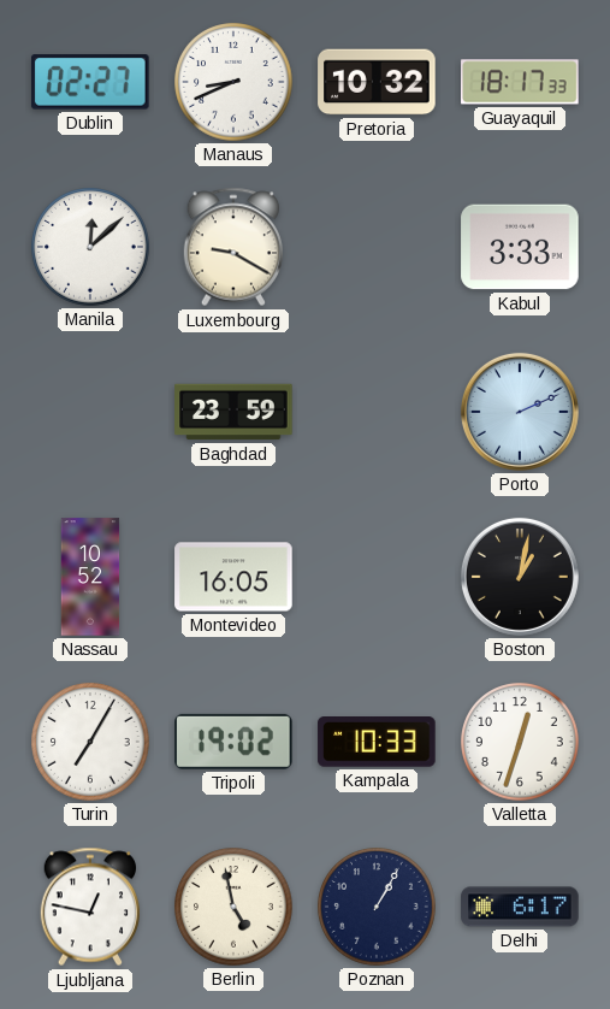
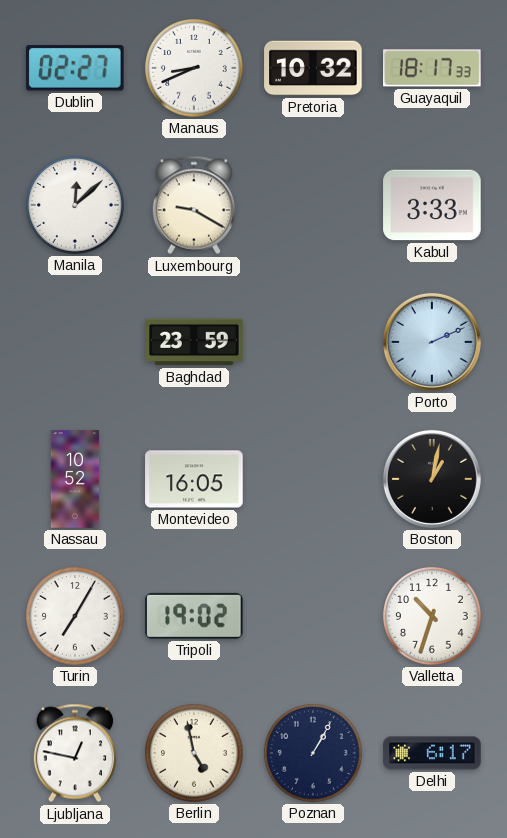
Kampala: 10:33 -> none
Valletta: 12:33 -> 10:33
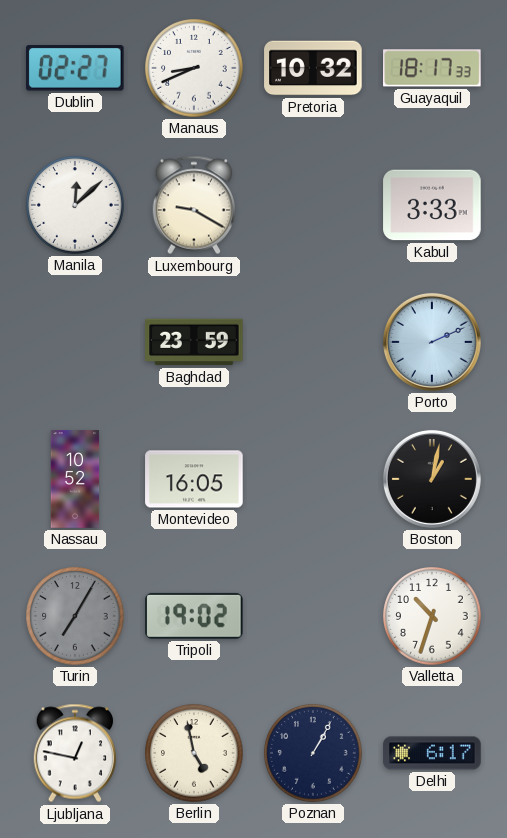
Turin dial: white -> grey
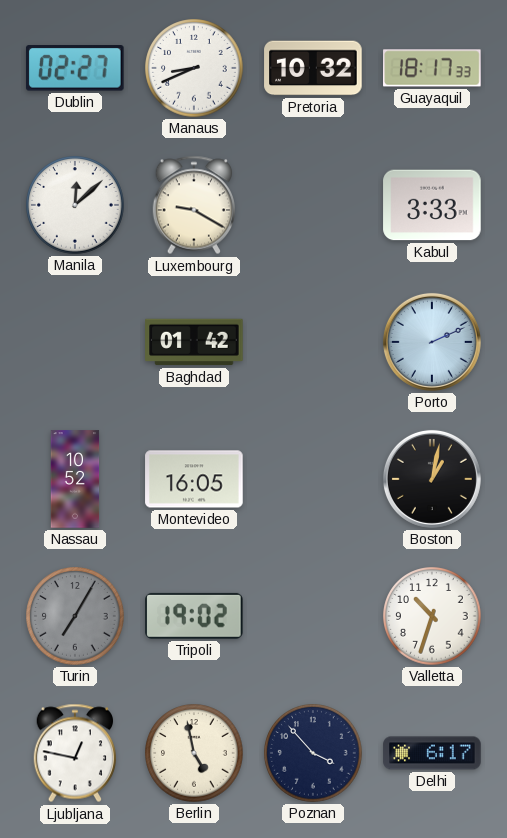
Baghdad: 23:59 -> 01:42
Poznan: 1:05 -> 3:53
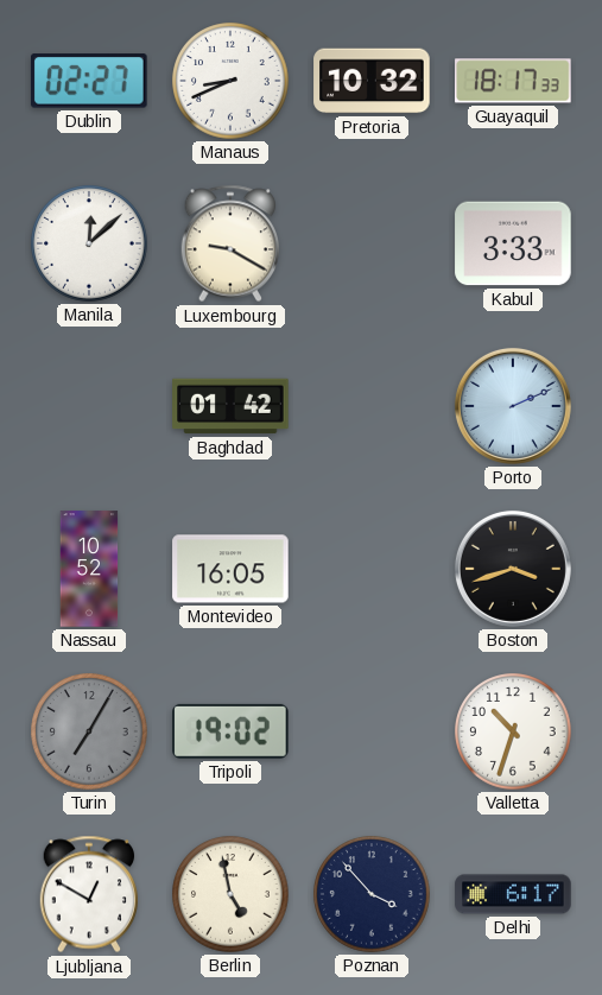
Boston: 1:02 -> 3:42
Ljubljana: 12:47 -> 12:50
